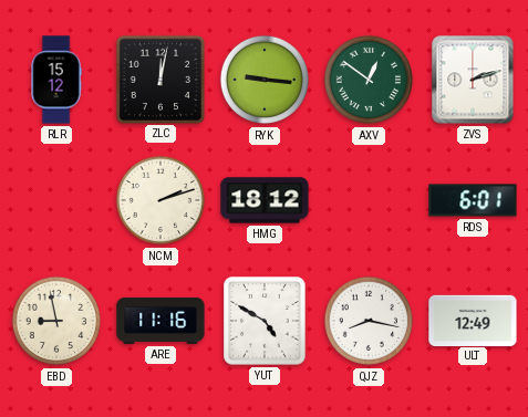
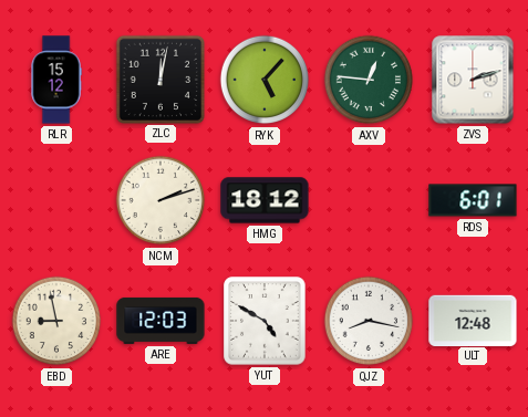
RYK: 9:16 -> 5:07
AXV: 12:51 -> 12:46
ARE: 11:16 -> 12:03
ULT: 12:49 -> 12:48
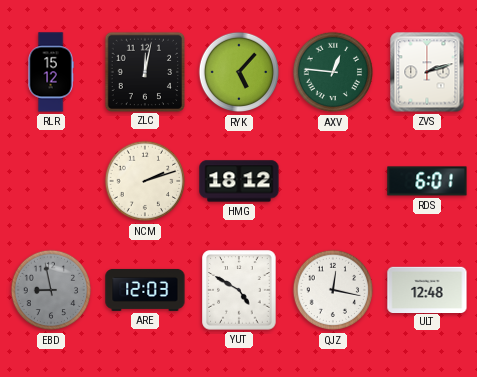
EBD dial: cream -> grey
QJZ: 8:17 -> 12:17
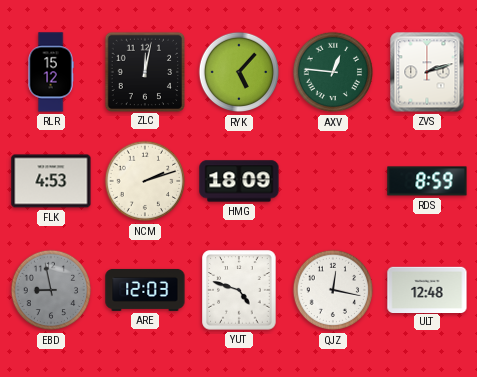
FLK: none -> 4:53
HMG: 18:12 -> 18:09
RDS: 6:01 -> 8:59
YUT: 4:50 -> 4:48
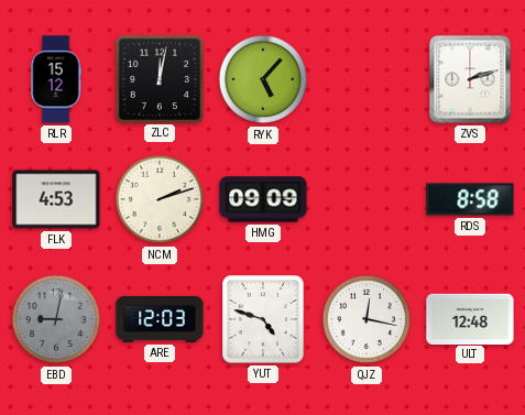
AXV: 12:46 -> none
HMG: 18:09 -> 09:09
RDS: 8:59 -> 8:58
EBD: 8:58 -> 9:02
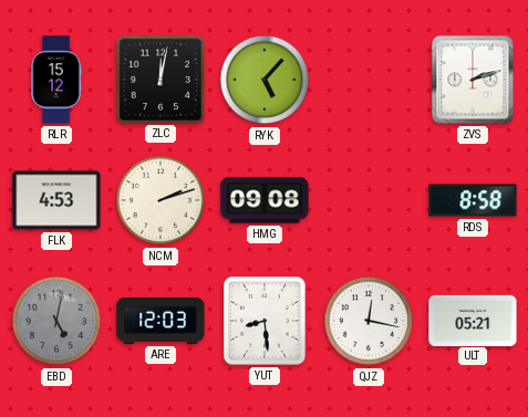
HMG: 09:09 -> 09:08
EBD: 9:02 -> 5:02
YUT: 4:48 -> 8:29
ULT: 12:48 -> 05:21
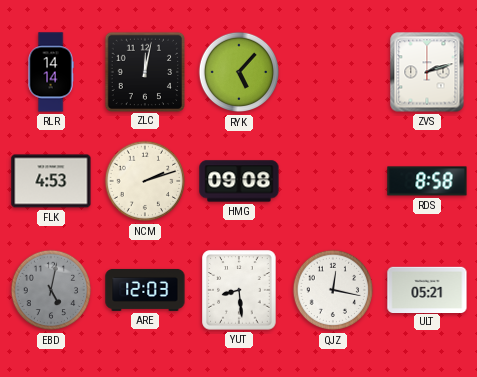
RLR: 15:12 -> 14:14
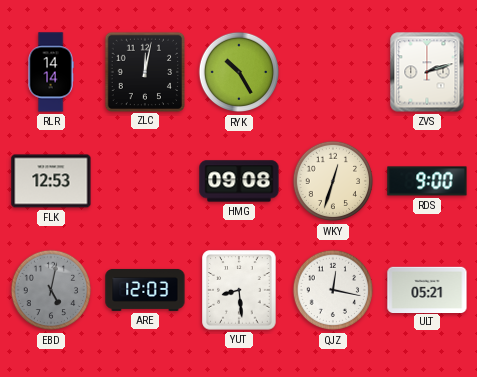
RYK: 5:07 -> 10:25
FLK: 4:53 -> 12:53
NCM: 2:12 -> none
WKY: none -> 12:33
RDS: 8:58 -> 9:00
